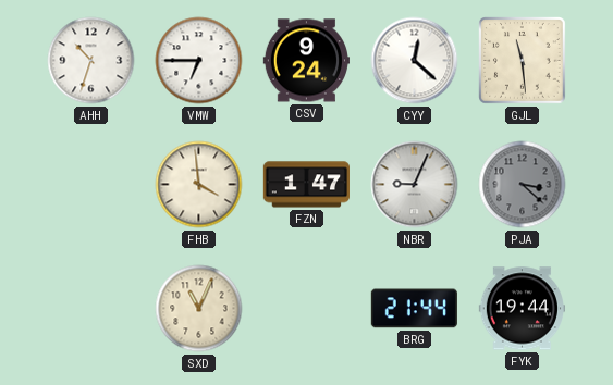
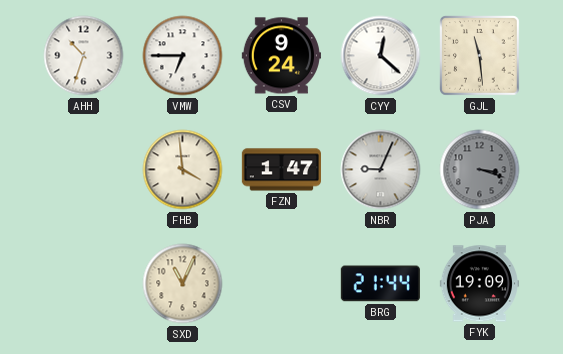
PJA: 3:22 -> 3:18
FYK: 19:44 -> 19:09
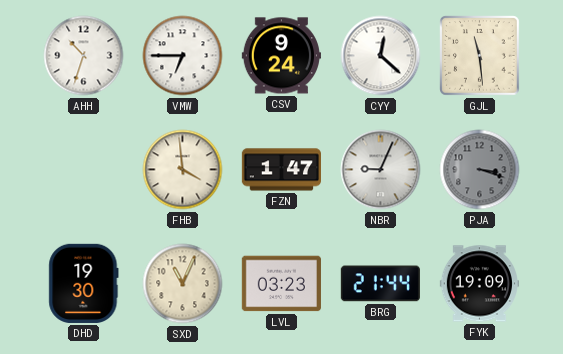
DHD: none -> 19:30
LVL: none -> 03:23
